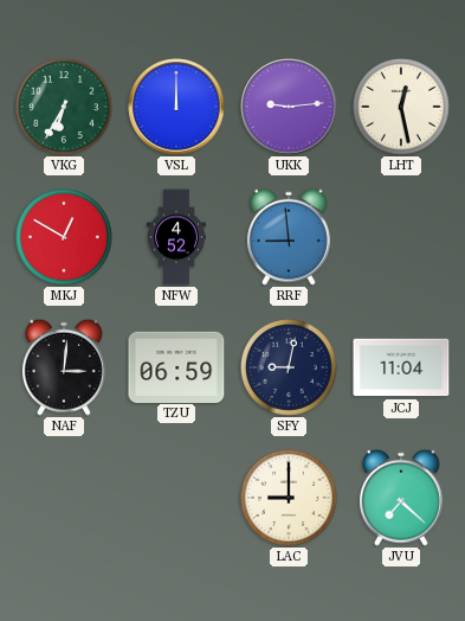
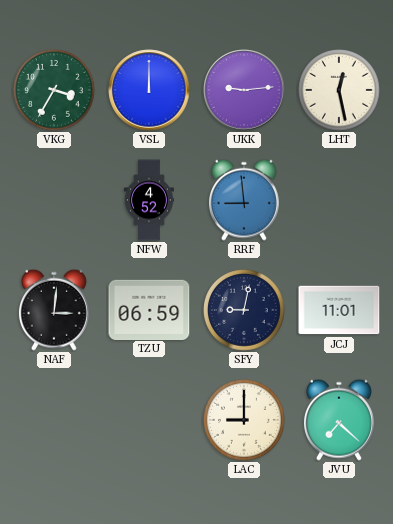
VKG: 6:35 -> 3:35
MKJ: 12:50 -> none
JCJ: 11:04 -> 11:01
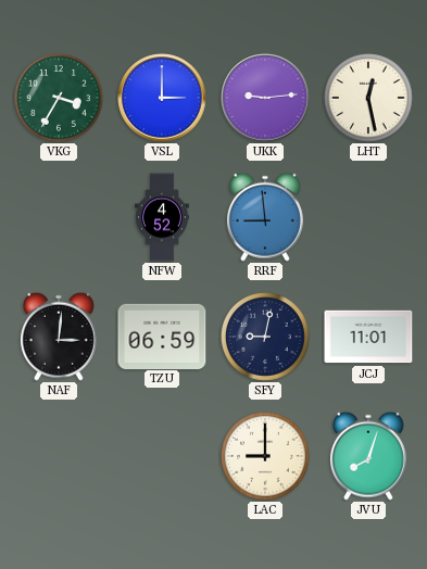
VSL: 12:00 -> 3:00
JVU: 7:22 -> 8:03
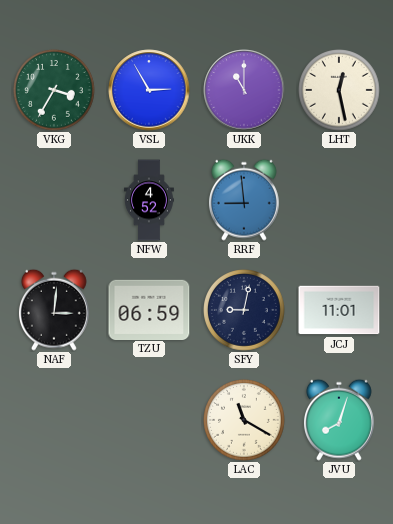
VSL: 3:00 -> 2:55
UKK: 9:14 -> 11:00
LAC: 9:00 -> 11:20
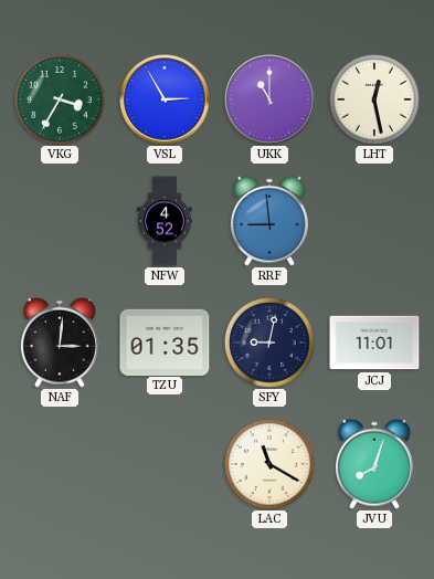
TZU: 06:59 -> 01:35
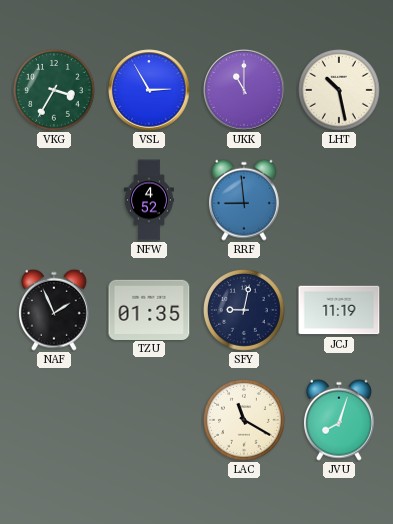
LHT: 12:28 -> 10:28
NAF: 3:01 -> 1:56
JCJ: 11:01 -> 11:19
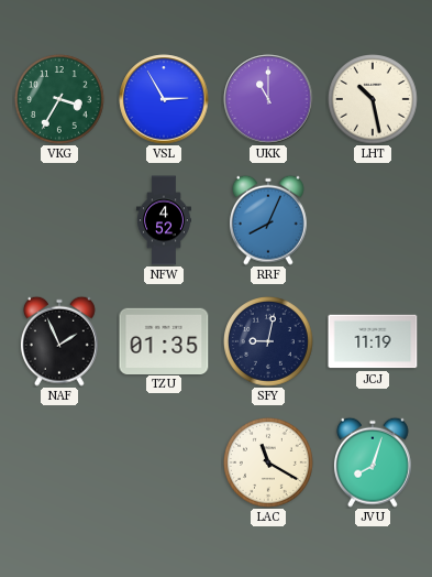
RRF: 8:59 -> 8:04
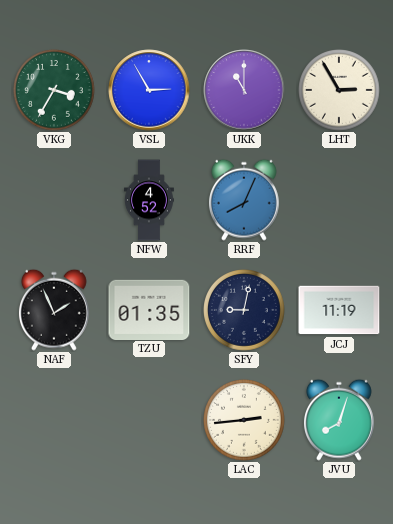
LHT: 10:28 -> 2:55
LAC: 11:20 -> 2:44
